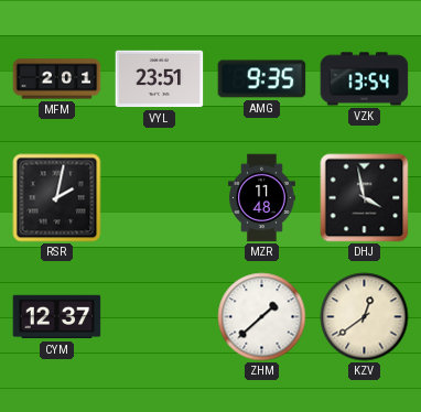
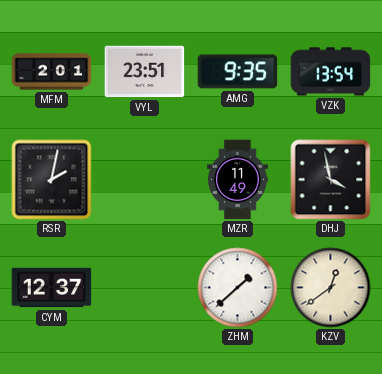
MZR: 11:48 -> 11:49
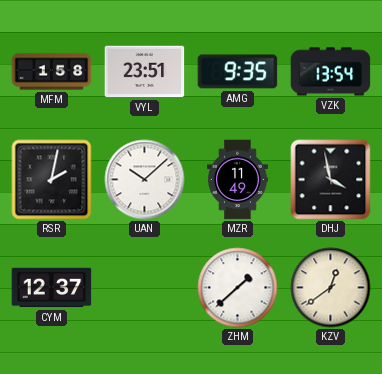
MFM: 2:01 -> 1:58
UAN: none -> 10:08
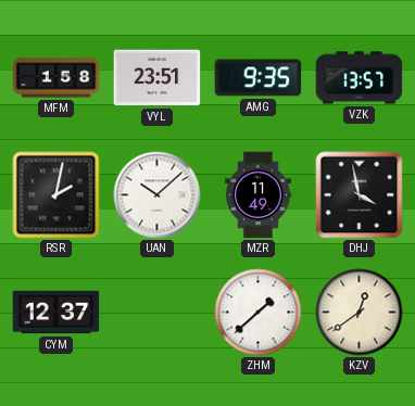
VZK: 13:54 -> 13:57
